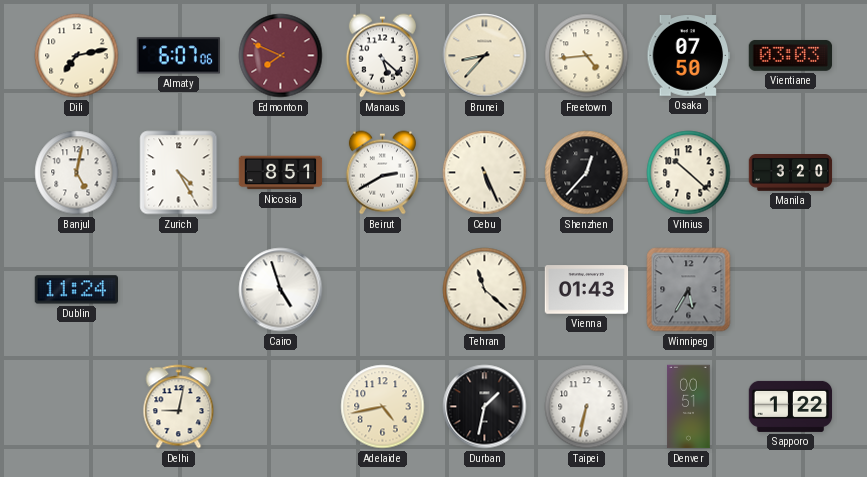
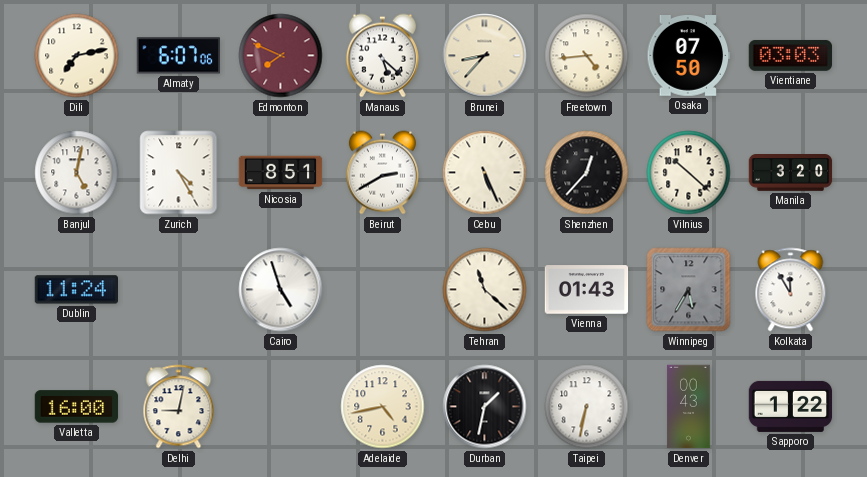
Kolkata: none -> 11:55
Valletta: none -> 16:00
Denver: 00:51 -> 00:43
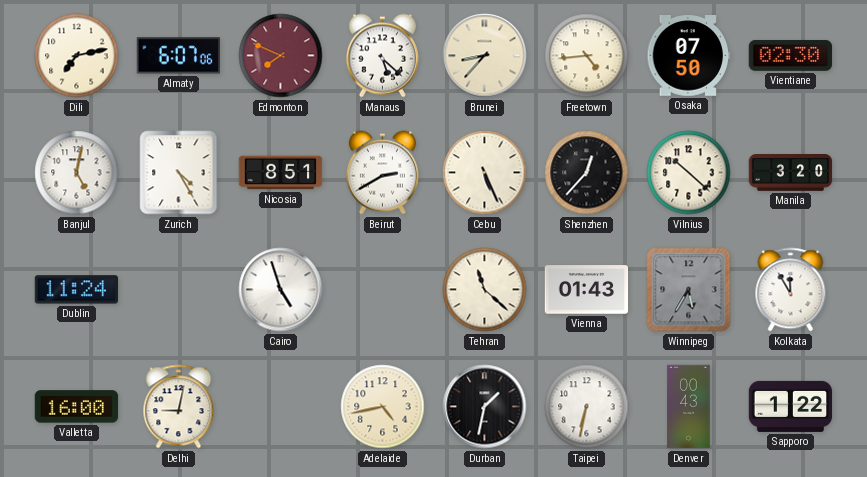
Vientiane: 03:03 -> 02:30
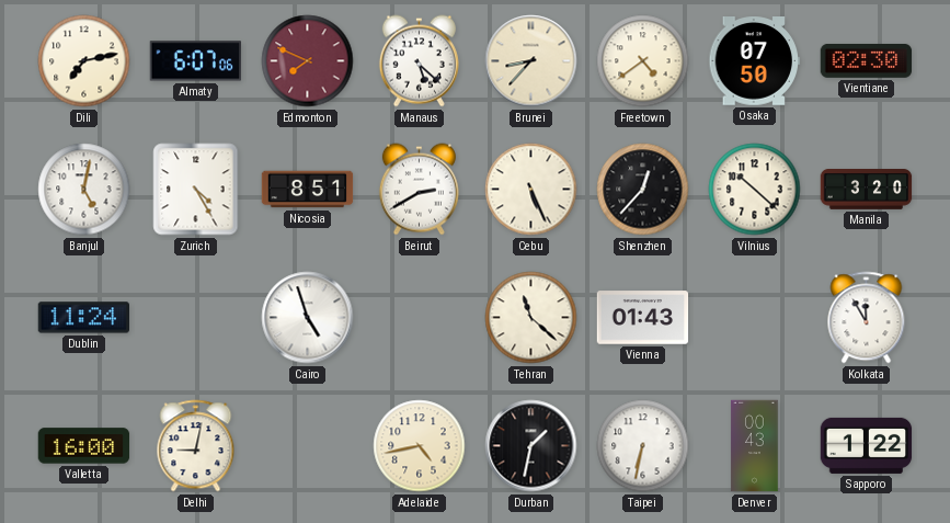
Freetown: 4:44 -> 4:39
Winnipeg: 5:35 -> none
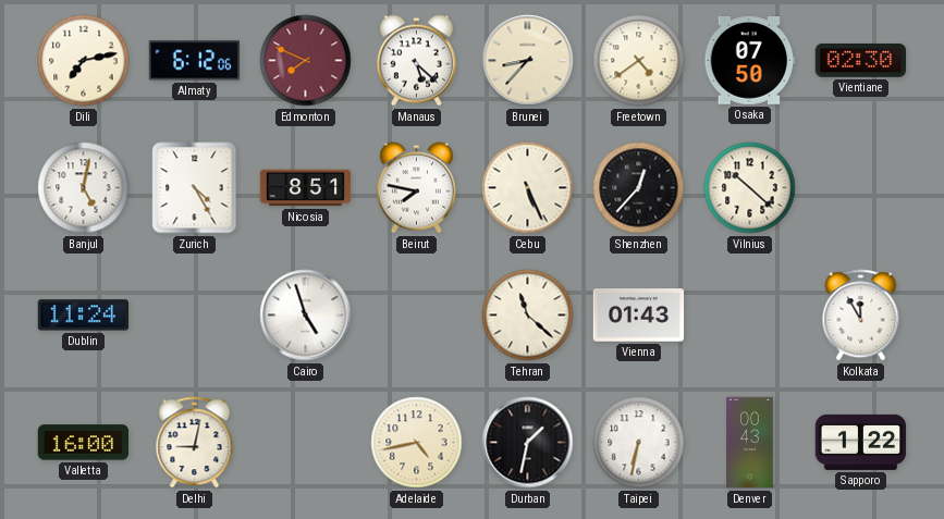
Almaty: 6:07 -> 6:12
Beirut: 2:40 -> 7:47
Manila: 3:20 -> none
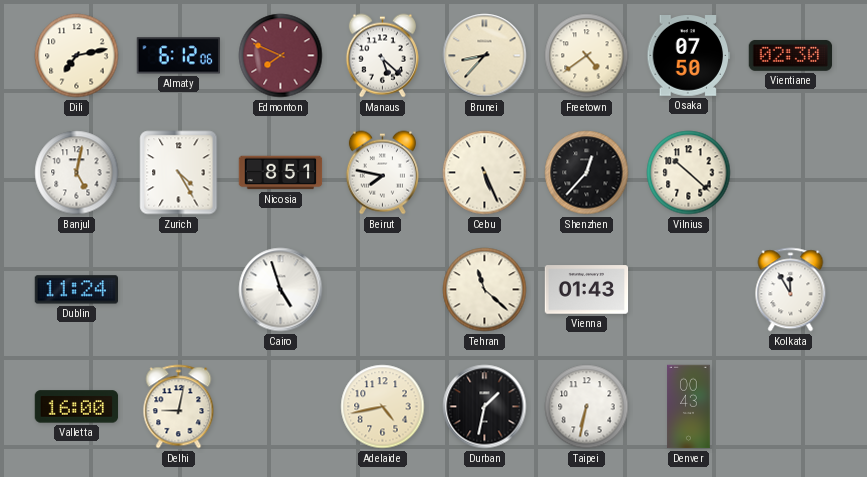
Sapporo: 1:22 -> none
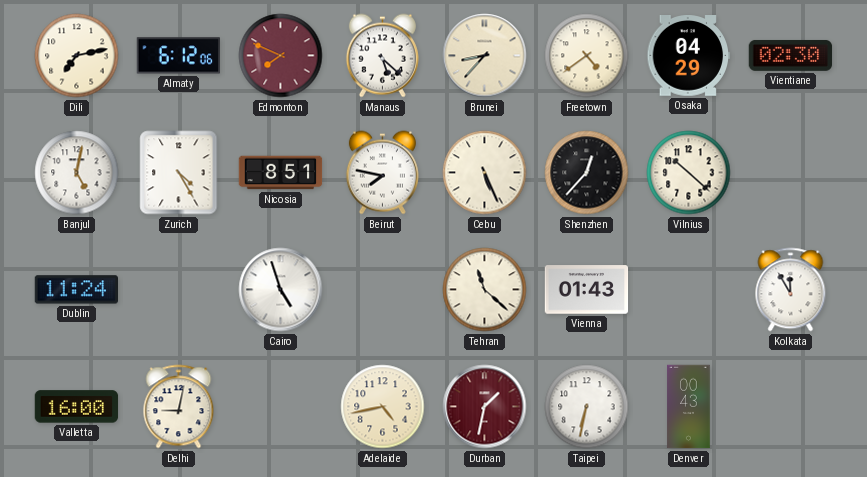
Osaka: 07:50 -> 04:29
Durban dial: black -> burgundy
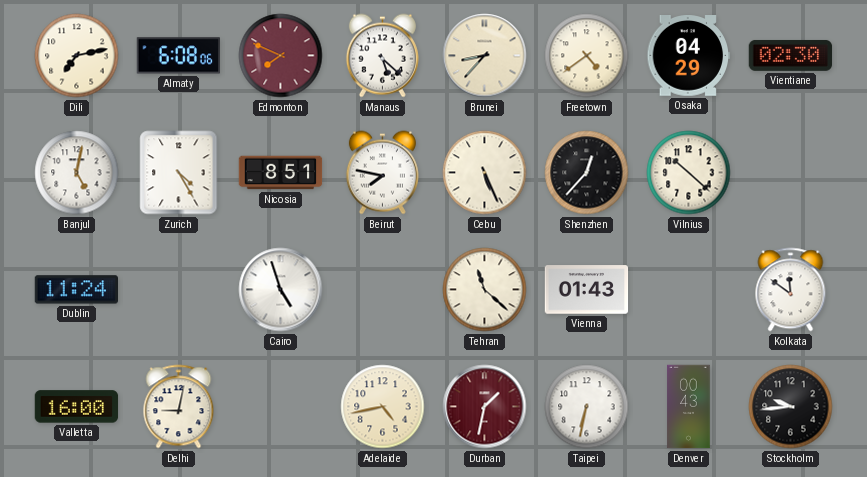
Almaty: 6:12 -> 6:08
Kolkata: 11:55 -> 11:51
Stockholm: none -> 9:44
